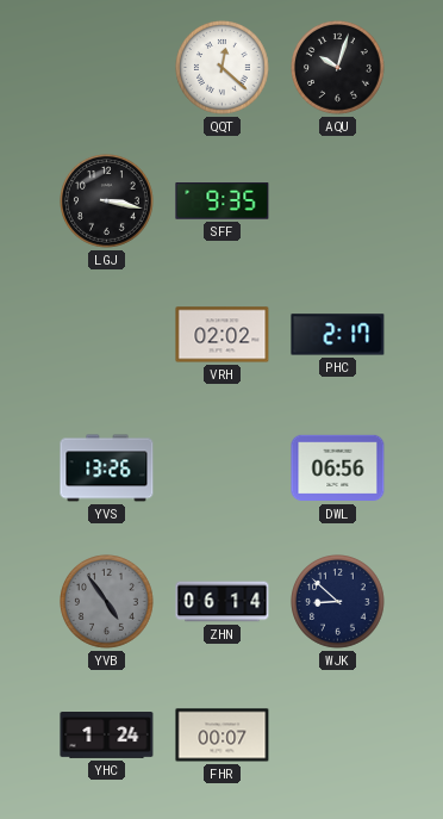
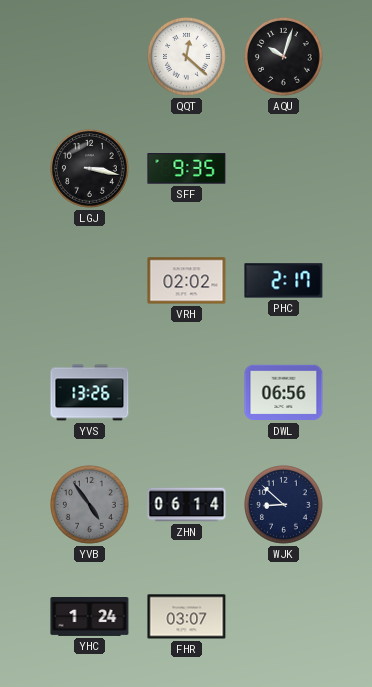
FHR: 00:07 -> 03:07
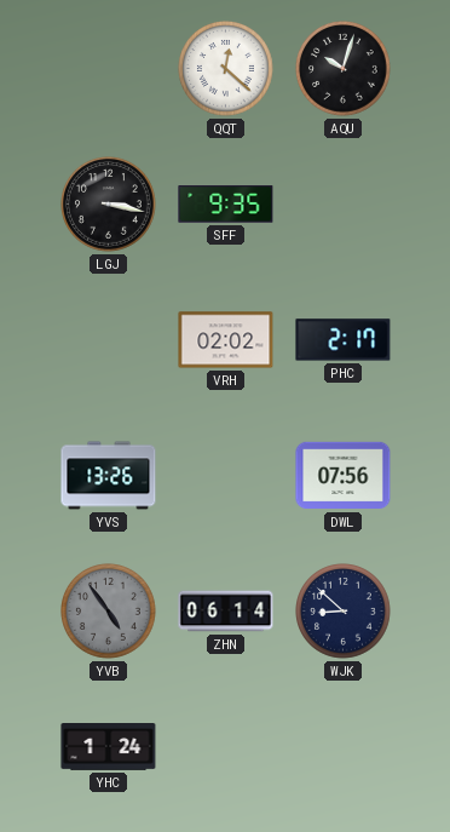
DWL: 06:56 -> 07:56
FHR: 03:07 -> none
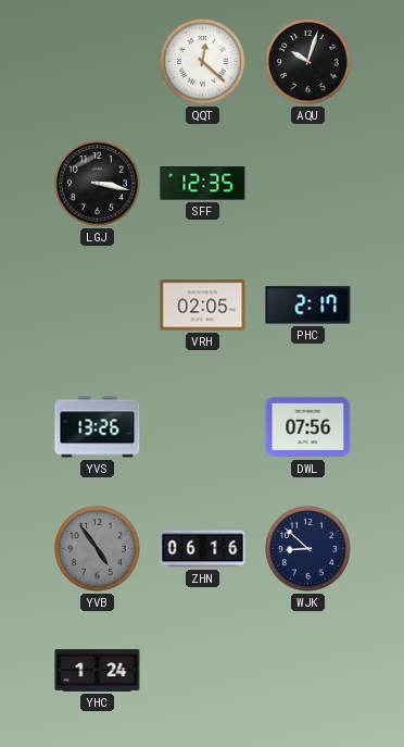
SFF: 9:35 -> 12:35
VRH: 02:02 -> 02:05
ZHN: 06:14 -> 06:16
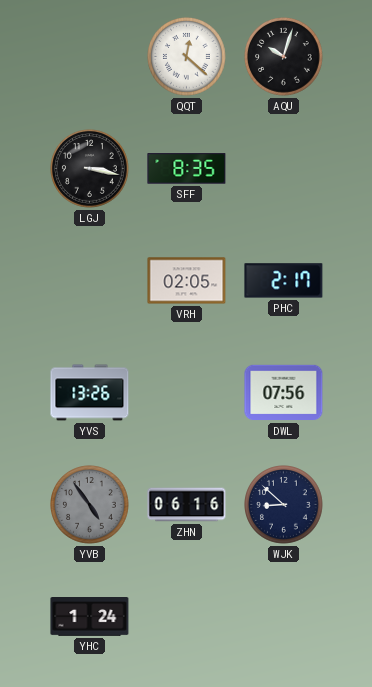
SFF: 12:35 -> 8:35
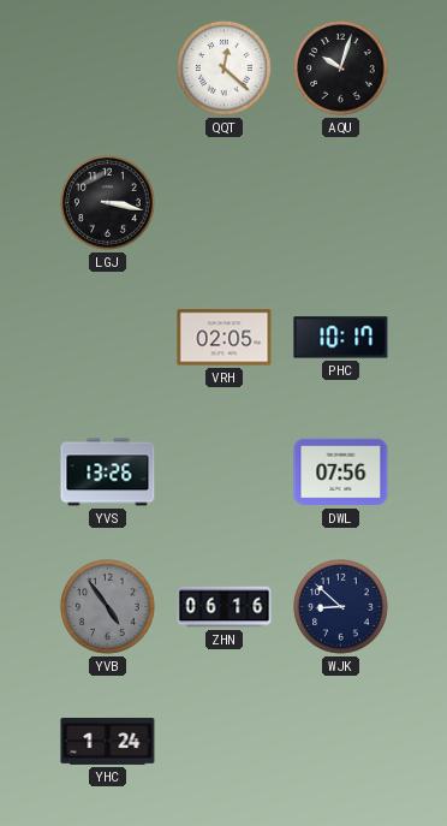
SFF: 8:35 -> none
PHC: 2:17 -> 10:17
